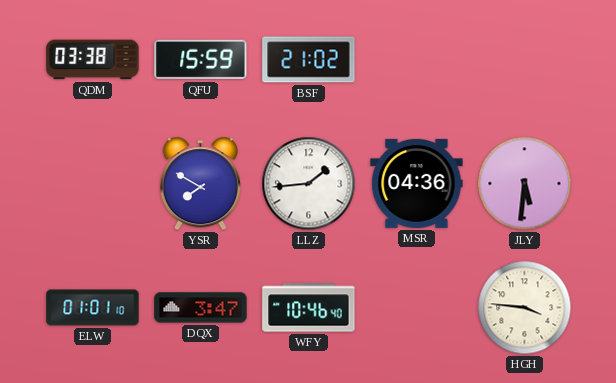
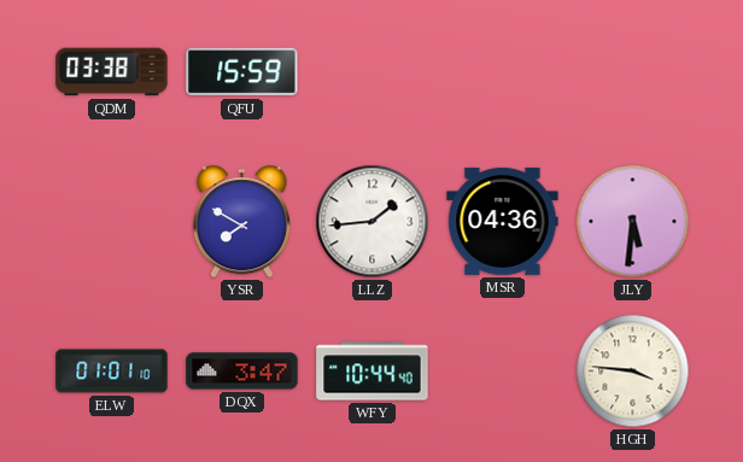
BSF: 21:02 -> none
WFY: 10:46 -> 10:44
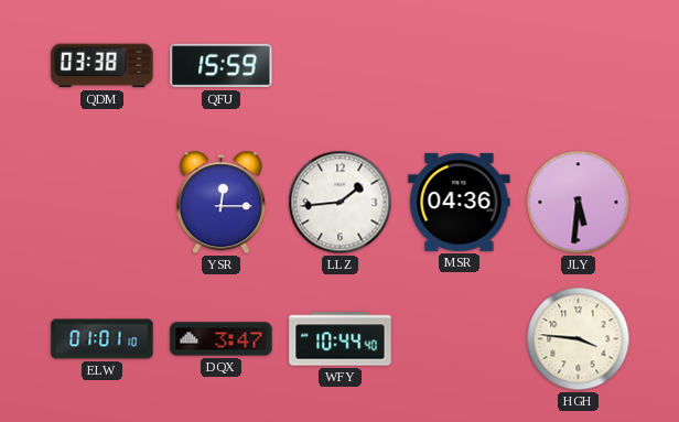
YSR: 7:50 -> 12:15
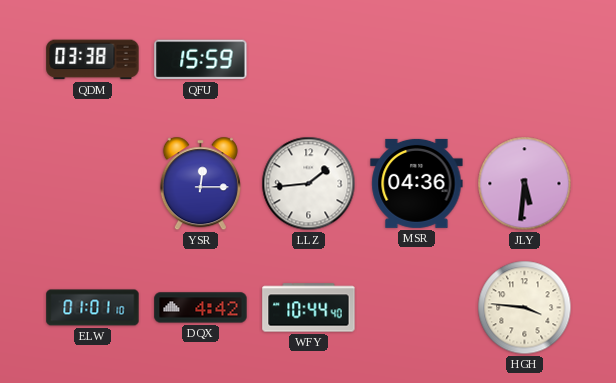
DQX: 3:47 -> 4:42
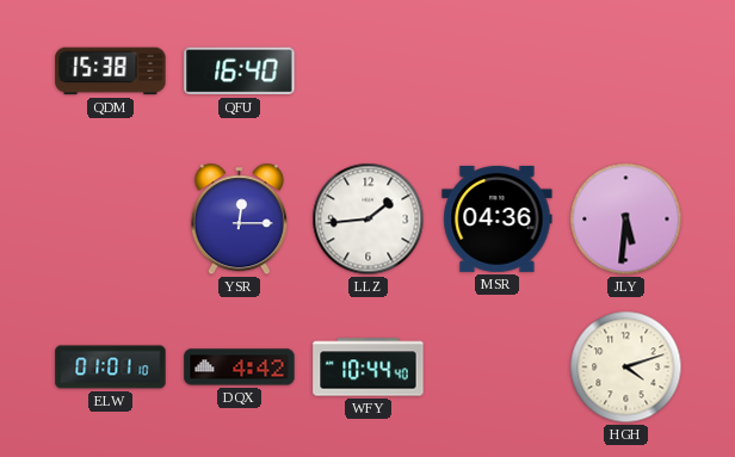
QDM: 03:38 -> 15:38
QFU: 15:59 -> 16:40
HGH: 3:46 -> 4:12
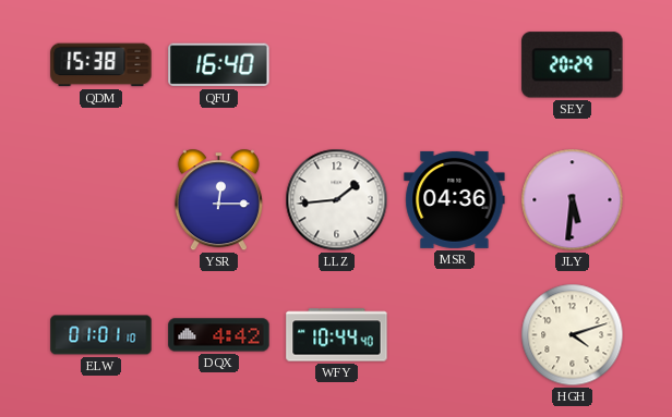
SEY: none -> 20:29
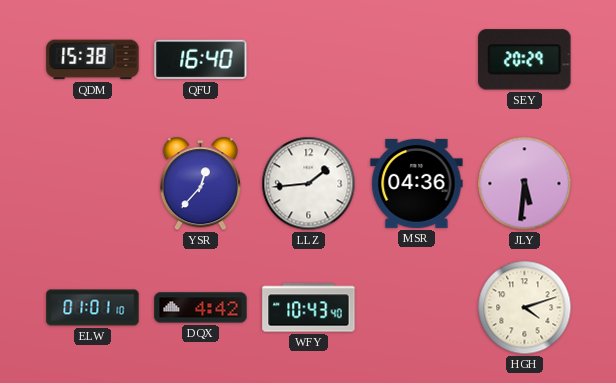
YSR: 12:15 -> 12:37
WFY: 10:44 -> 10:43
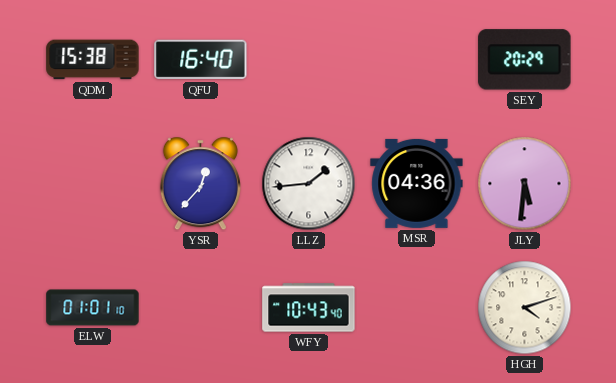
DQX: 4:42 -> none
